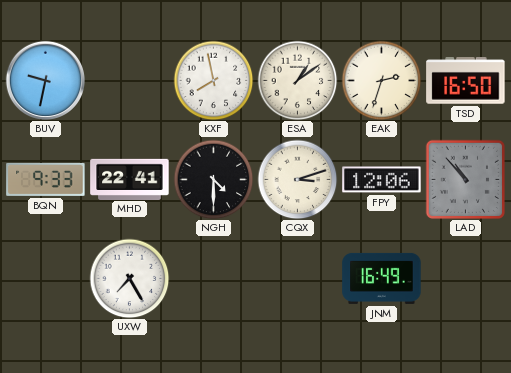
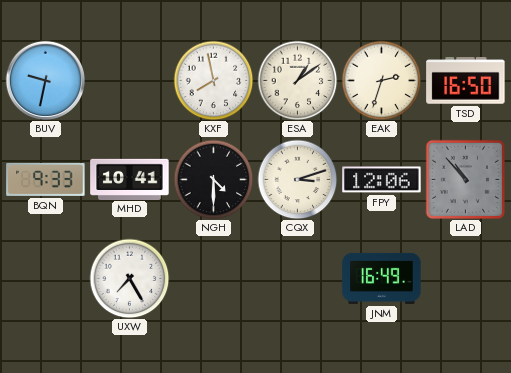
MHD: 22:41 -> 10:41
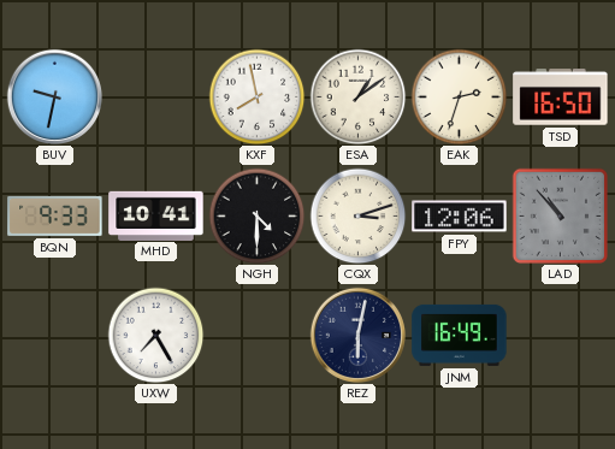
REZ: none -> 6:02
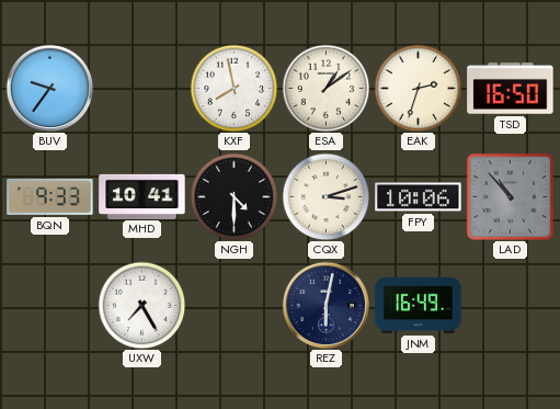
BUV: 9:32 -> 9:36
FPY: 12:06 -> 10:06
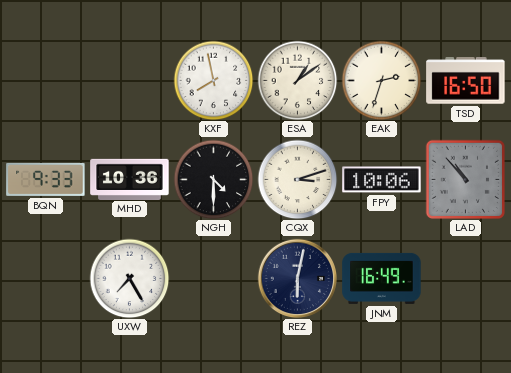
BUV: 9:36 -> none
MHD: 10:41 -> 10:36
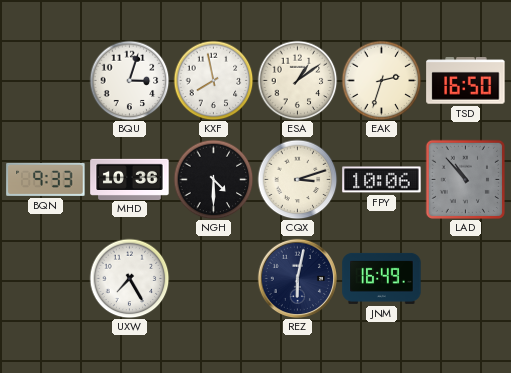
BQU: none -> 3:03
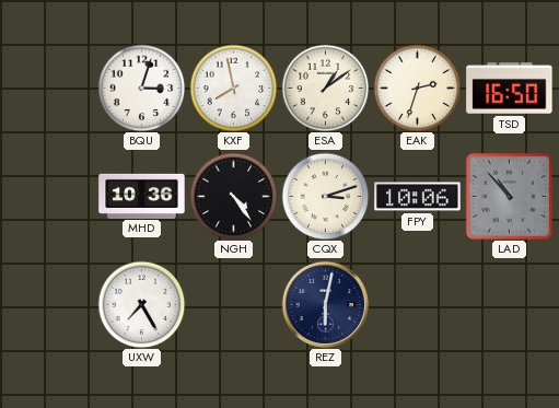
BQN: 9:33 -> none
NGH: 4:30 -> 4:24
JNM: 16:49 -> none
